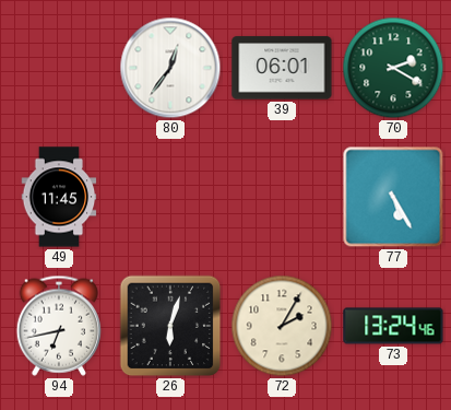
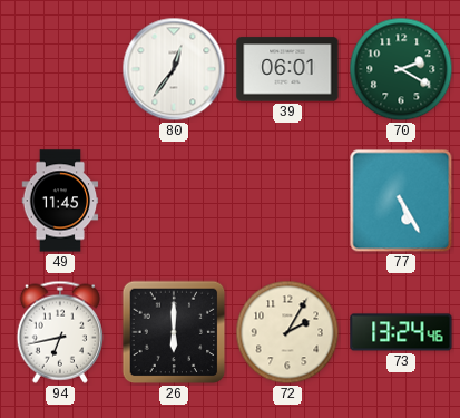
26: 6:03 -> 6:00
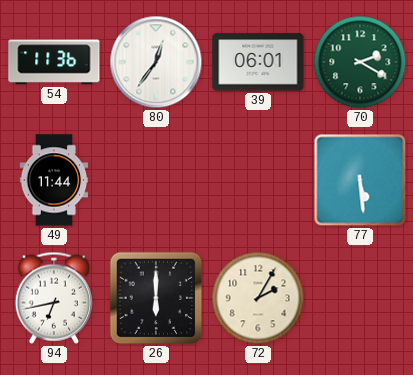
54: none -> 11:36
49: 11:45 -> 11:44
77: 5:25 -> 5:29
73: 13:24 -> none
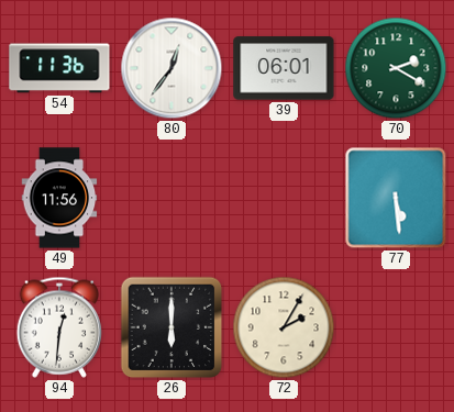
49: 11:44 -> 11:56
94: 6:43 -> 12:31
